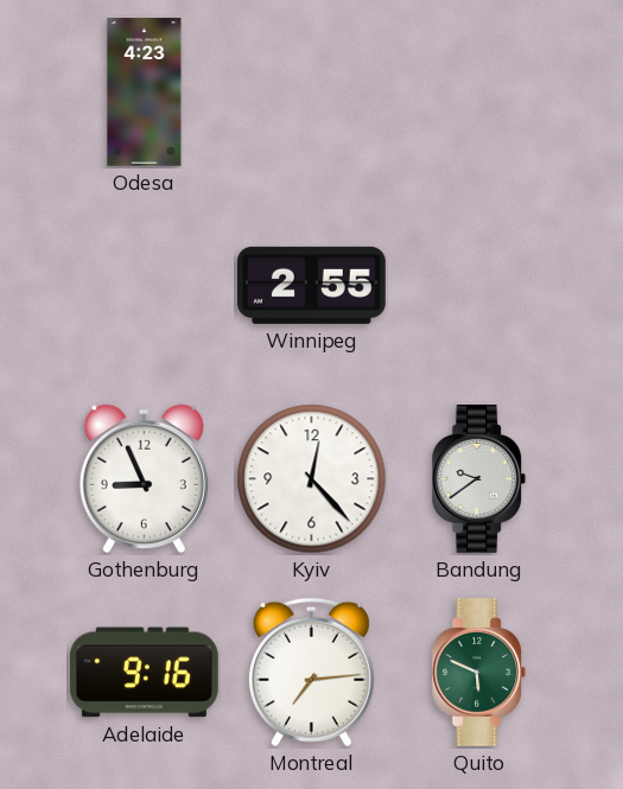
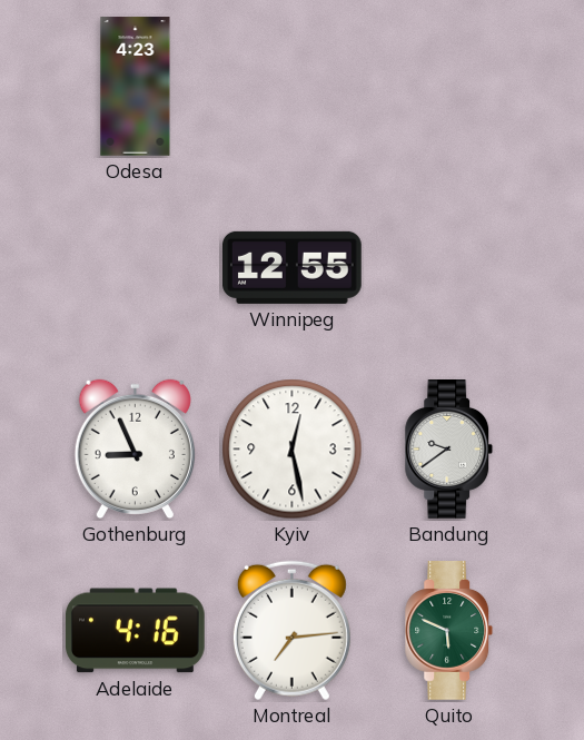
Winnipeg: 2:55 -> 12:55
Kyiv: 12:23 -> 12:28
Adelaide: 9:16 -> 4:16
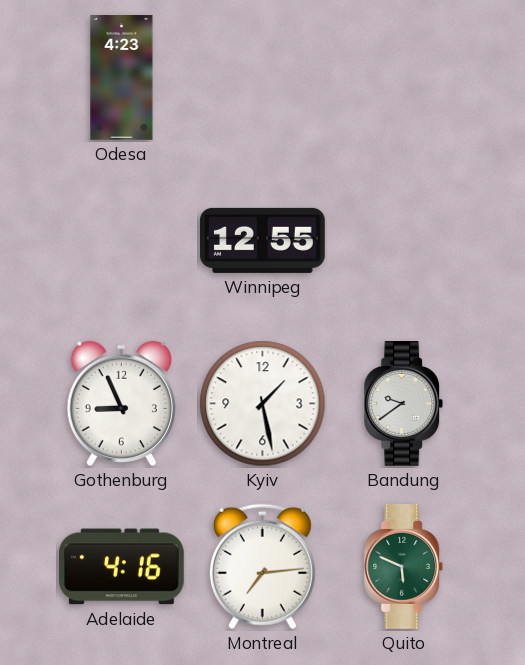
Kyiv: 12:28 -> 1:28
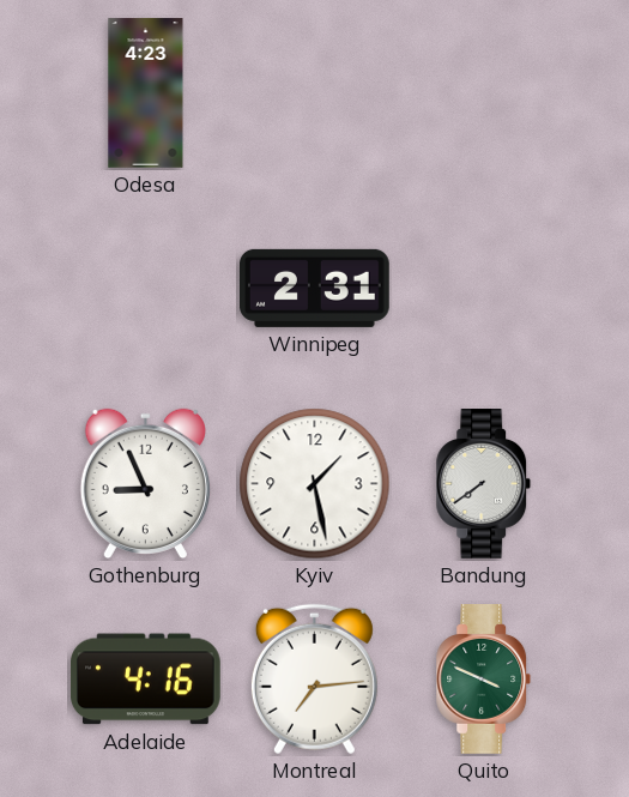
Winnipeg: 12:55 -> 2:31
Bandung: 9:39 -> 7:39
Quito: 5:49 -> 3:49
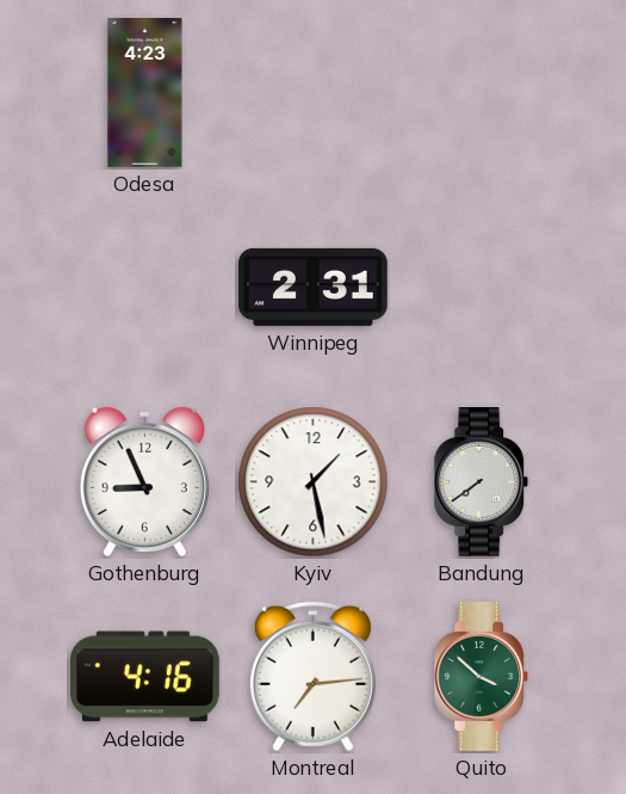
Quito: 3:49 -> 3:52
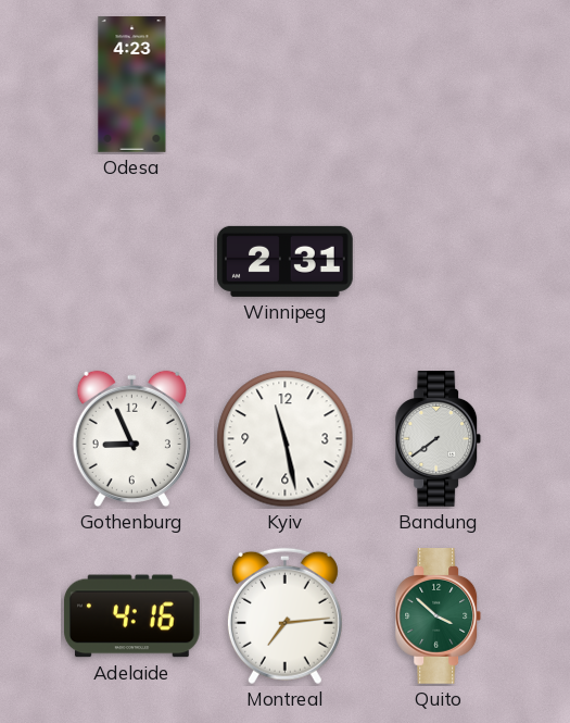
Kyiv: 1:28 -> 11:28
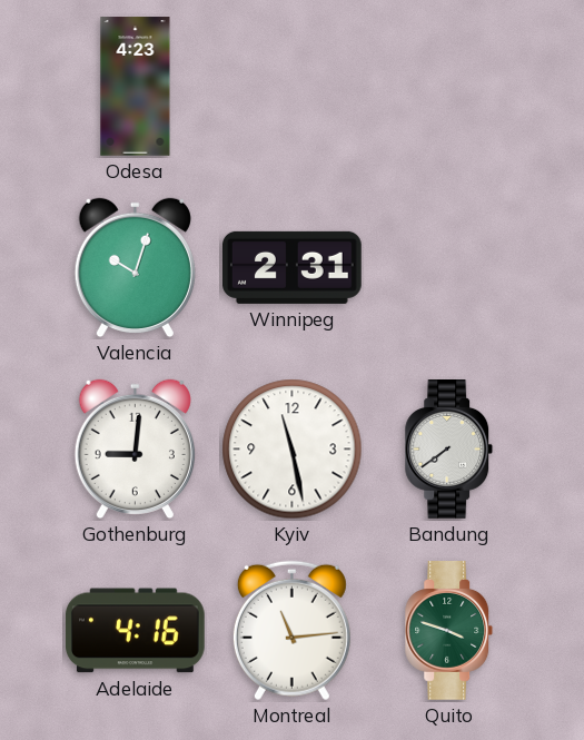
Valencia: none -> 10:03
Gothenburg: 8:56 -> 9:01
Montreal: 7:14 -> 11:14
Quito: 3:52 -> 3:48
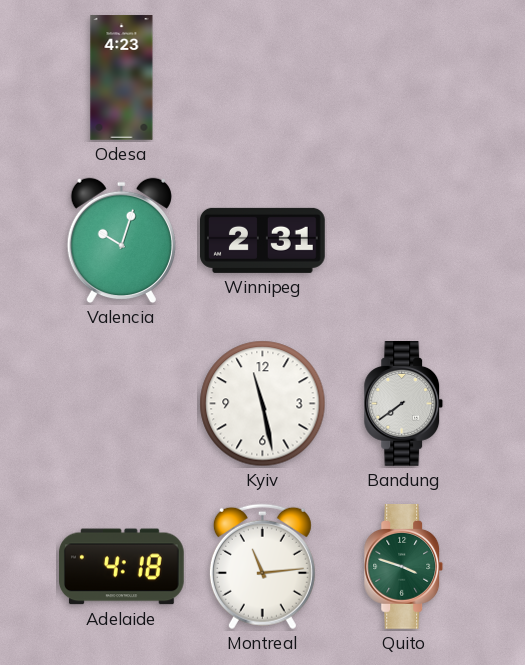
Gothenburg: 9:01 -> none
Adelaide: 4:16 -> 4:18
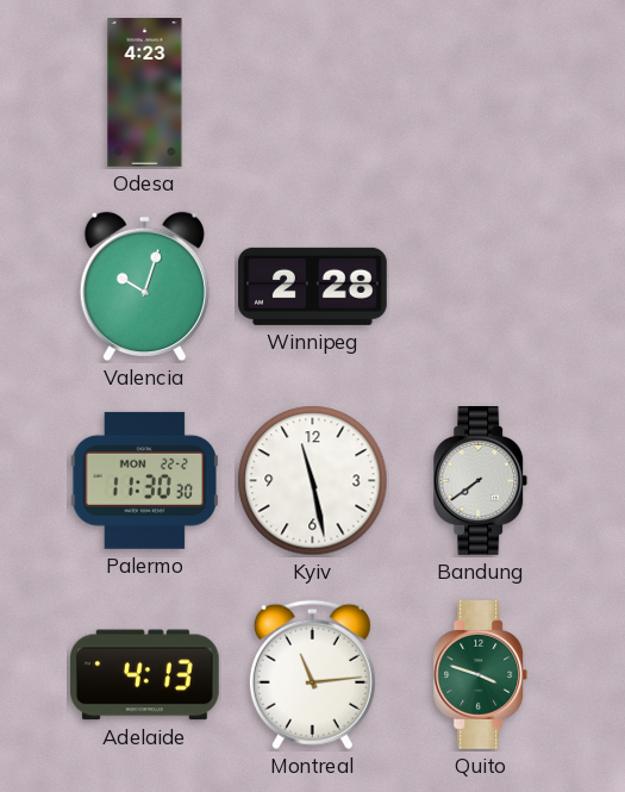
Winnipeg: 2:31 -> 2:28
Palermo: none -> 11:30
Adelaide: 4:18 -> 4:13
